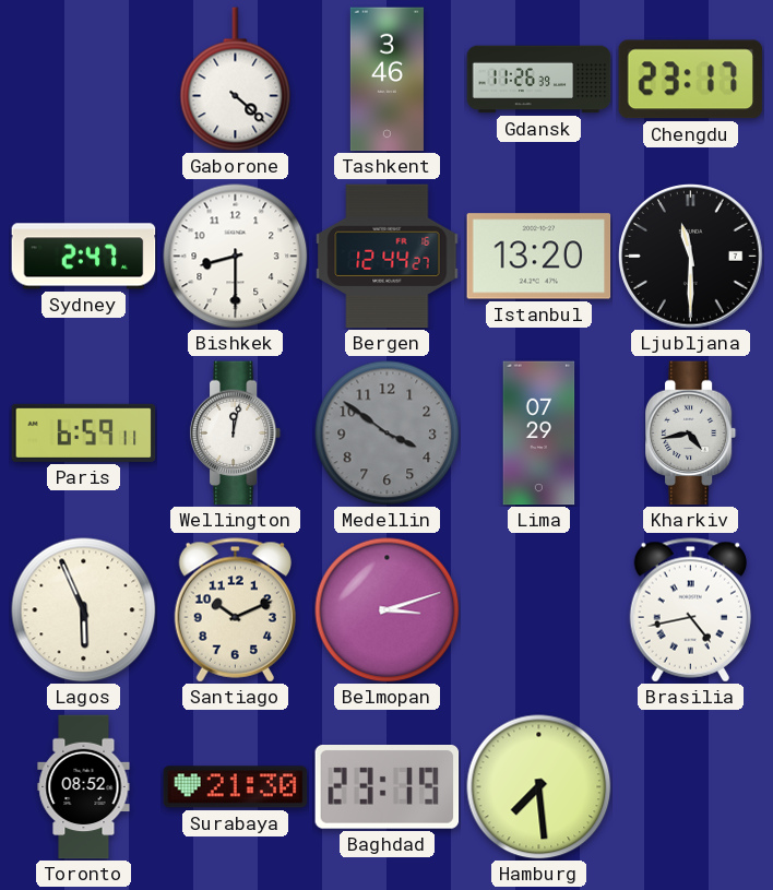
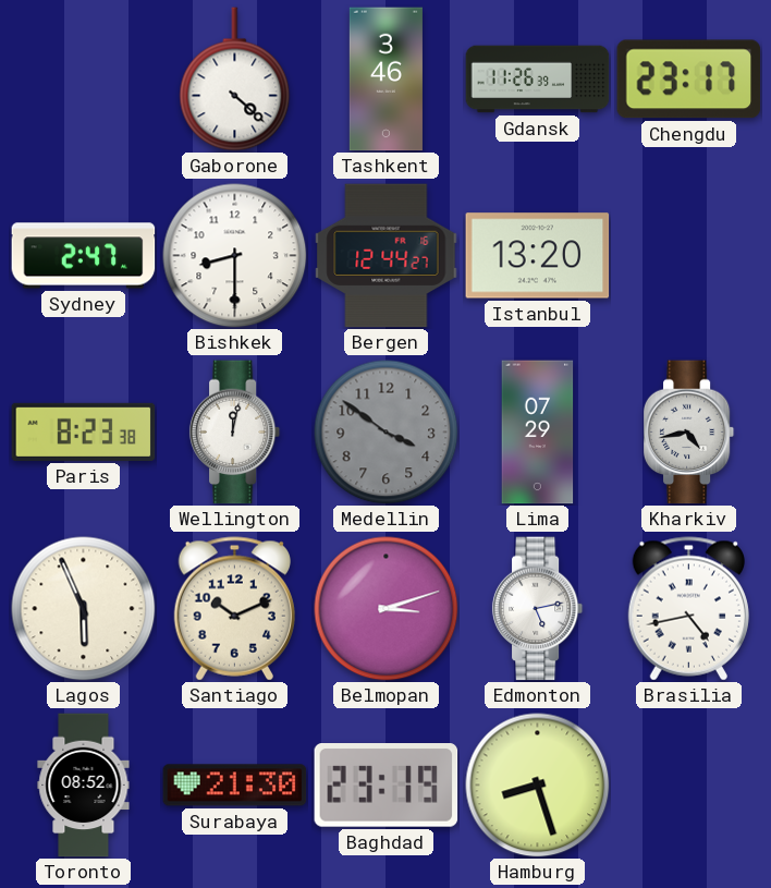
Ljubljana: 11:30 -> none
Paris: 6:59 -> 8:23
Edmonton: none -> 5:13
Hamburg: 7:29 -> 8:27
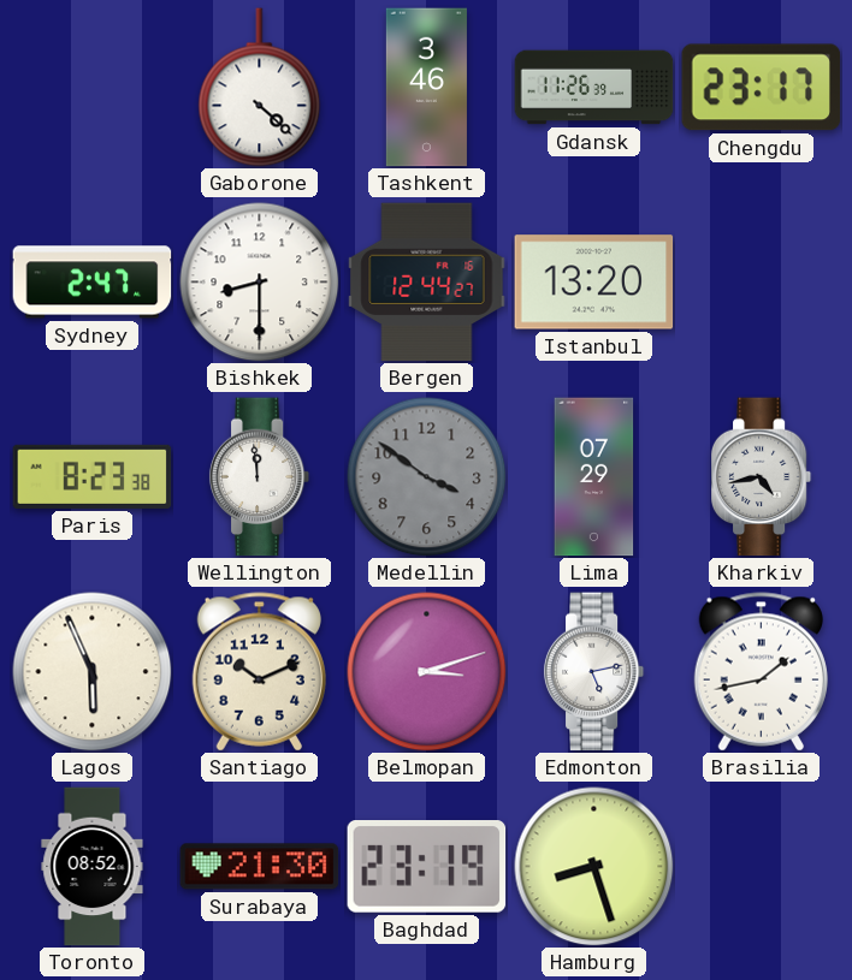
Wellington: 12:02 -> 11:59
Brasilia: 4:43 -> 1:43
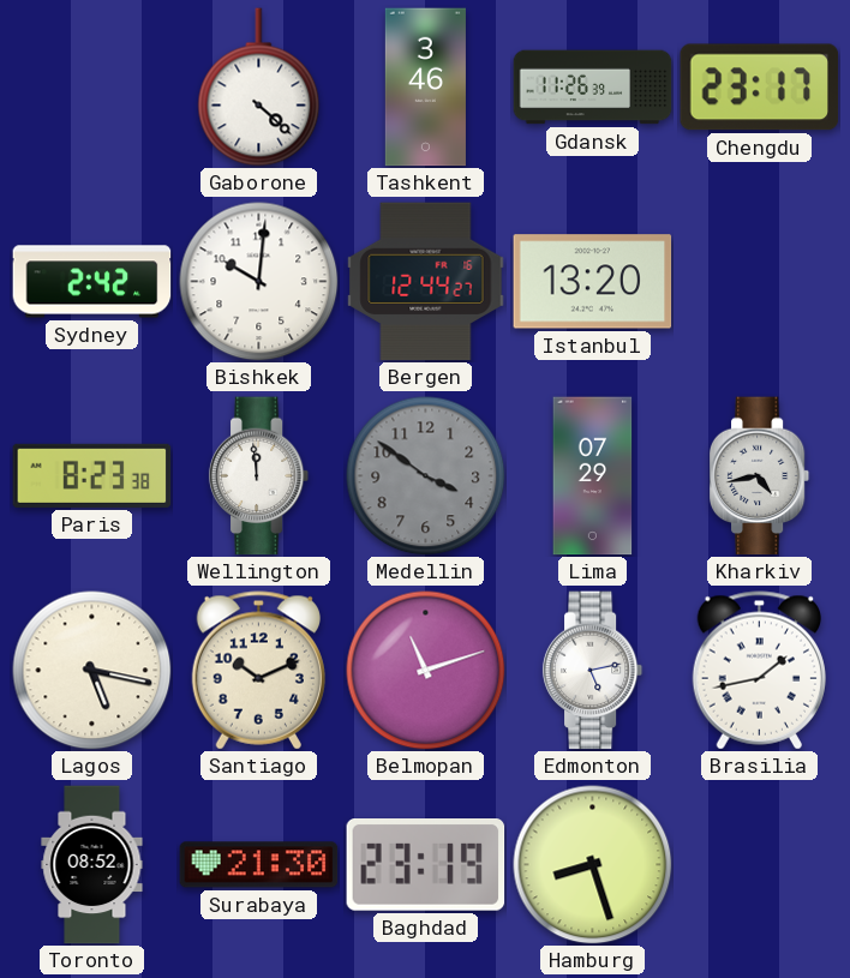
Sydney: 2:47 -> 2:42
Bishkek: 8:30 -> 10:01
Lagos: 5:56 -> 5:17
Belmopan: 3:12 -> 11:12
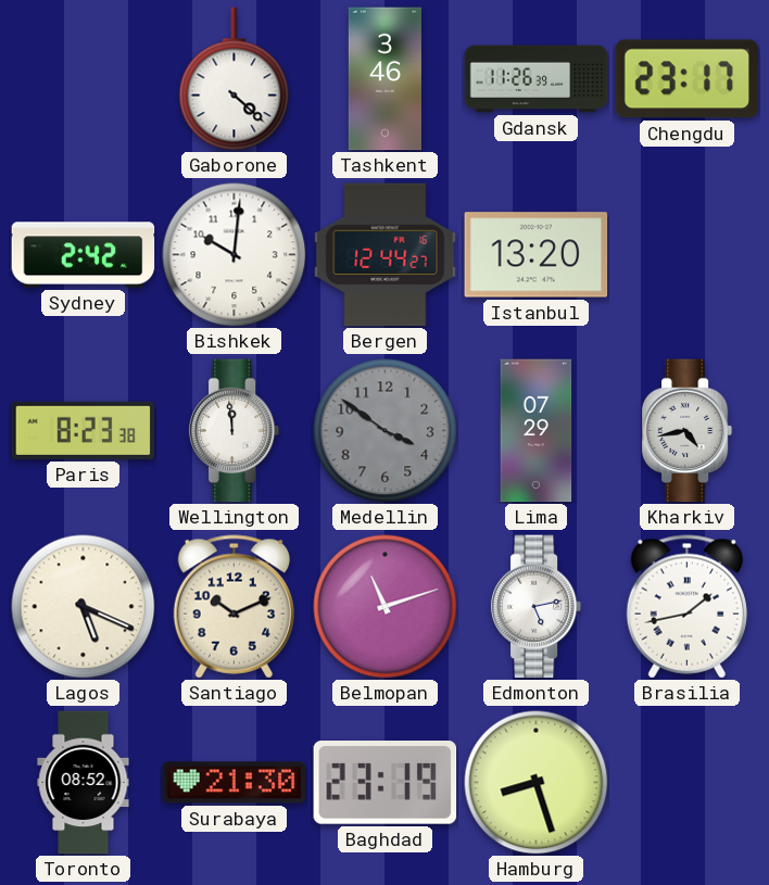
Lagos: 5:17 -> 5:19
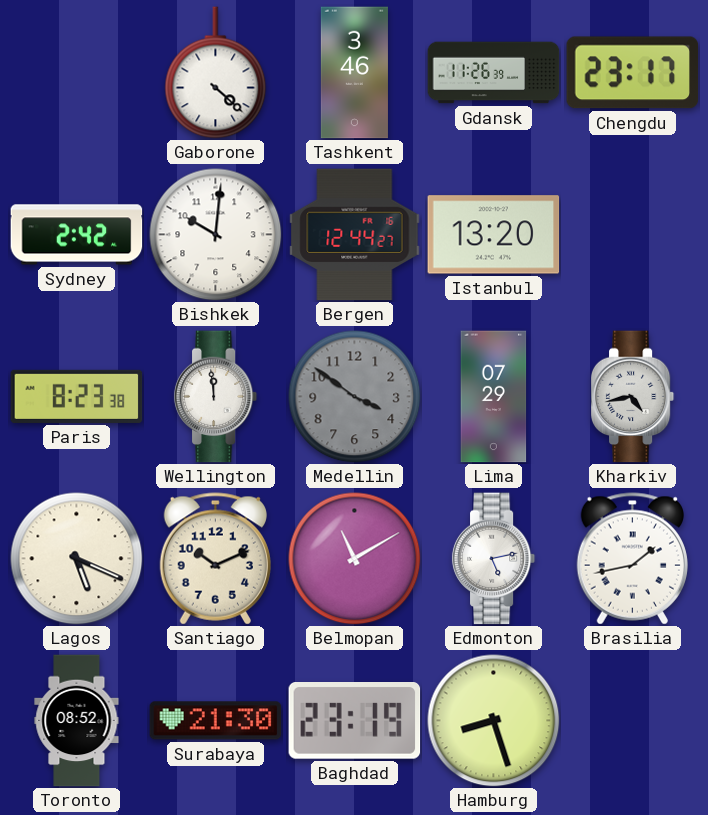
Belmopan: 11:12 -> 11:10
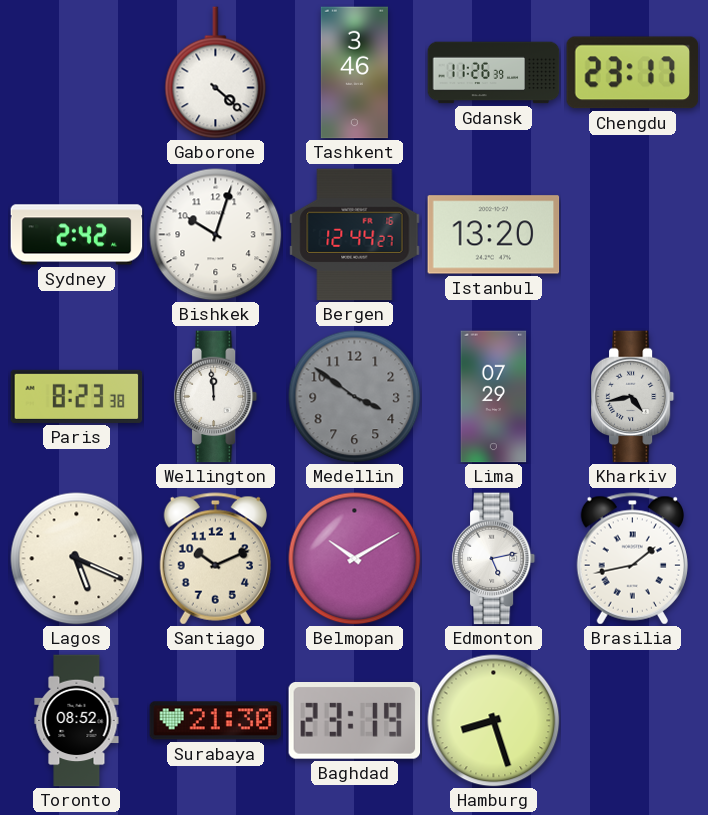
Bishkek: 10:01 -> 10:03
Belmopan: 11:10 -> 10:10
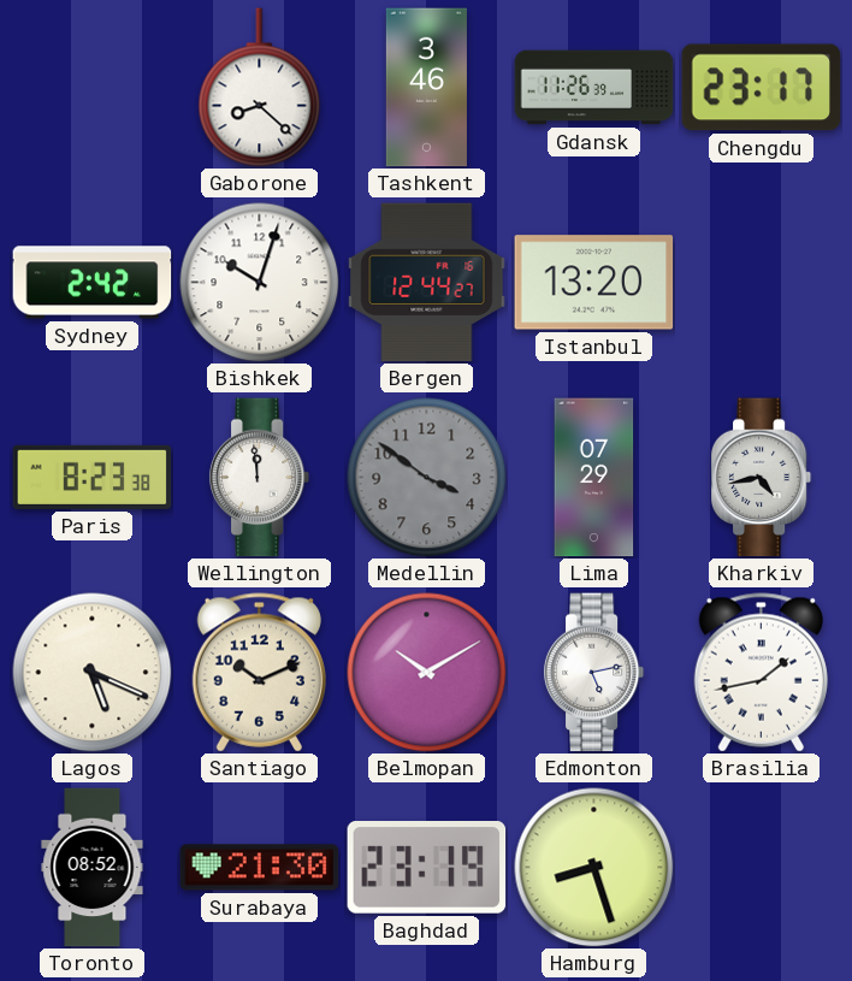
Gaborone: 4:22 -> 8:22
